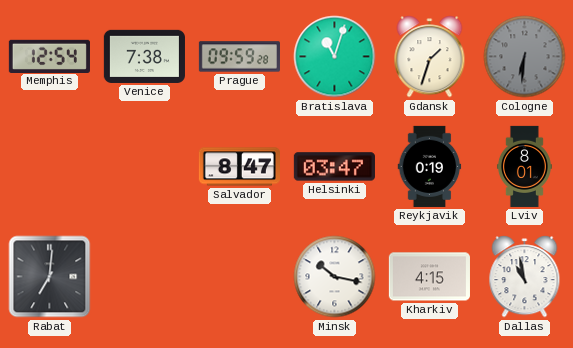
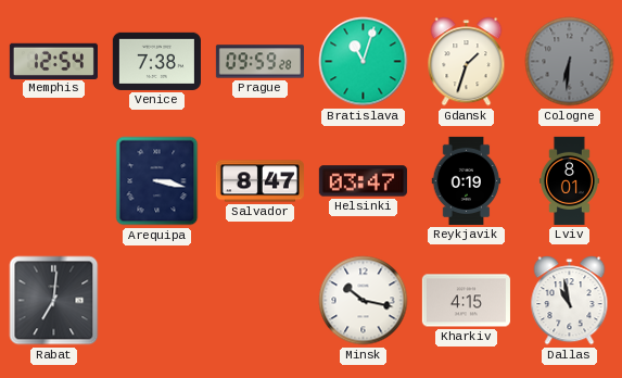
Arequipa: none -> 3:17
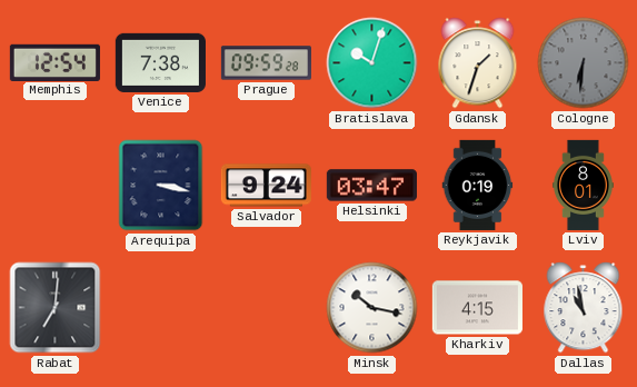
Bratislava: 11:03 -> 10:03
Salvador: 8:47 -> 9:24
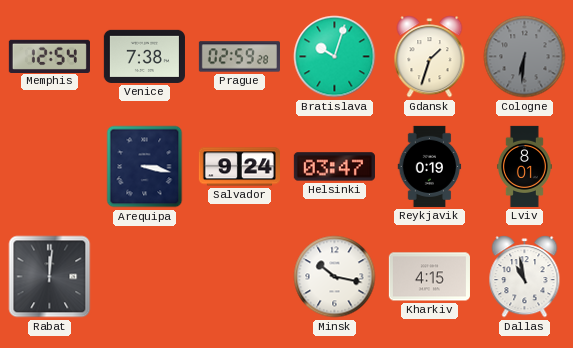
Prague: 09:59 -> 02:59
Rabat: 7:01 -> 12:01
